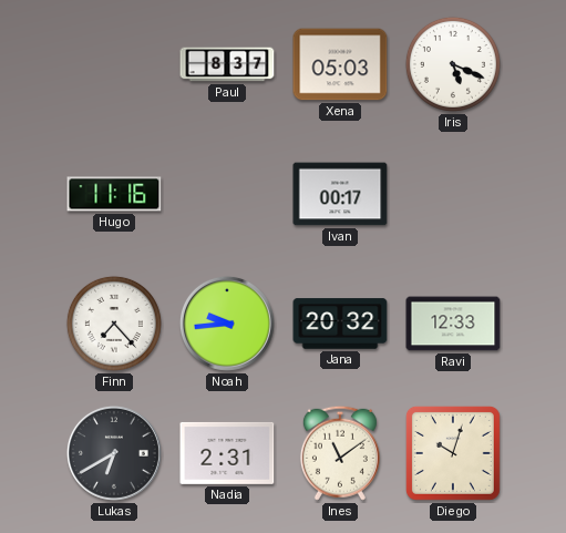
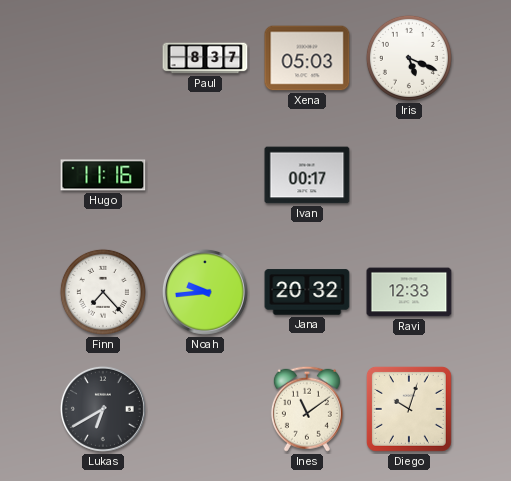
Nadia: 2:31 -> none
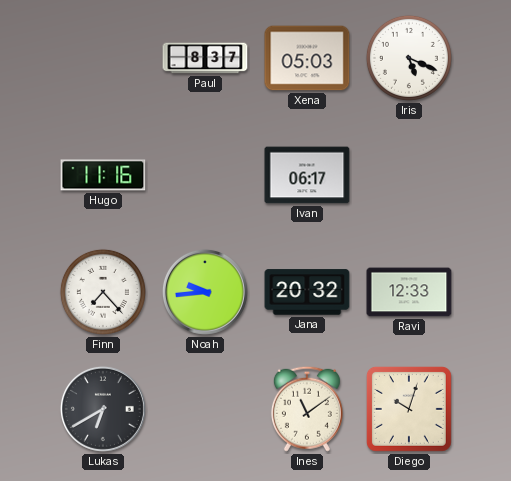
Ivan: 00:17 -> 06:17
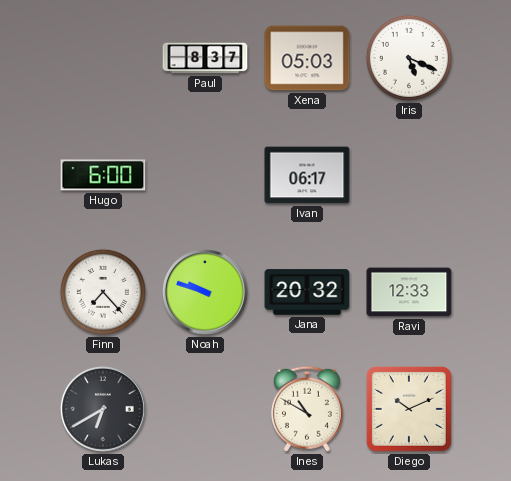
Hugo: 11:16 -> 6:00
Noah: 9:44 -> 9:48
Ines: 11:09 -> 10:50
Diego: 10:03 -> 10:11
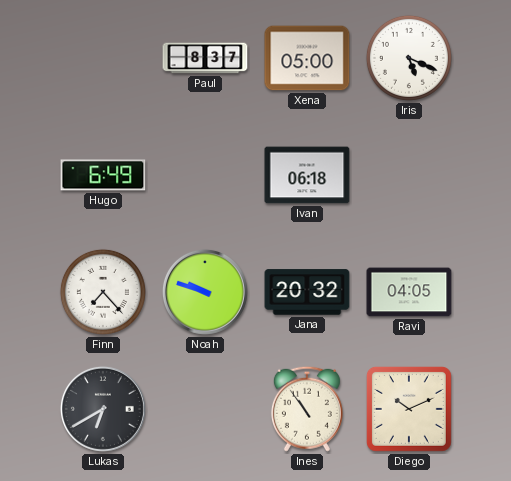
Xena: 05:03 -> 05:00
Hugo: 6:00 -> 6:49
Ivan: 06:17 -> 06:18
Ravi: 12:33 -> 04:05
Ines: 10:50 -> 10:54
